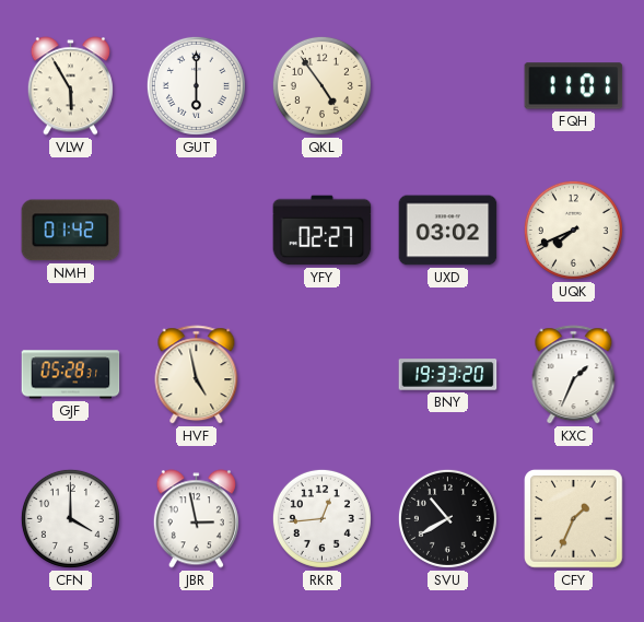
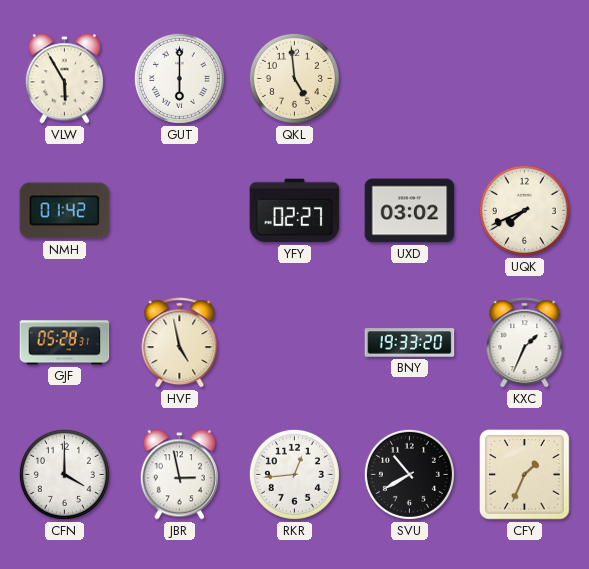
QKL: 4:54 -> 4:59
FQH: 11:01 -> none
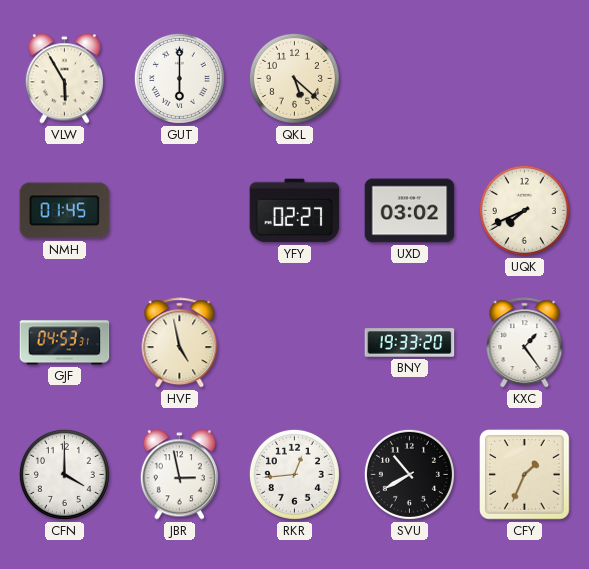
QKL: 4:59 -> 5:22
NMH: 01:42 -> 01:45
GJF: 05:28 -> 04:53
KXC: 1:34 -> 1:24
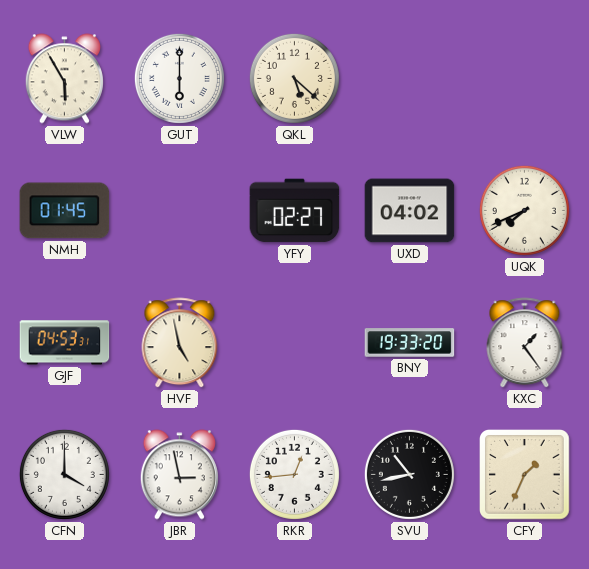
UXD: 03:02 -> 04:02
SVU: 10:40 -> 10:43
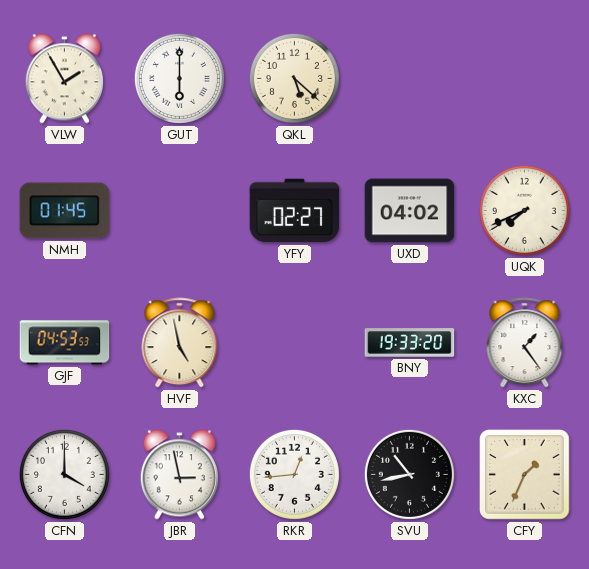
VLW: 5:55 -> 1:55
GJF: 04:53:31 -> 04:53:53
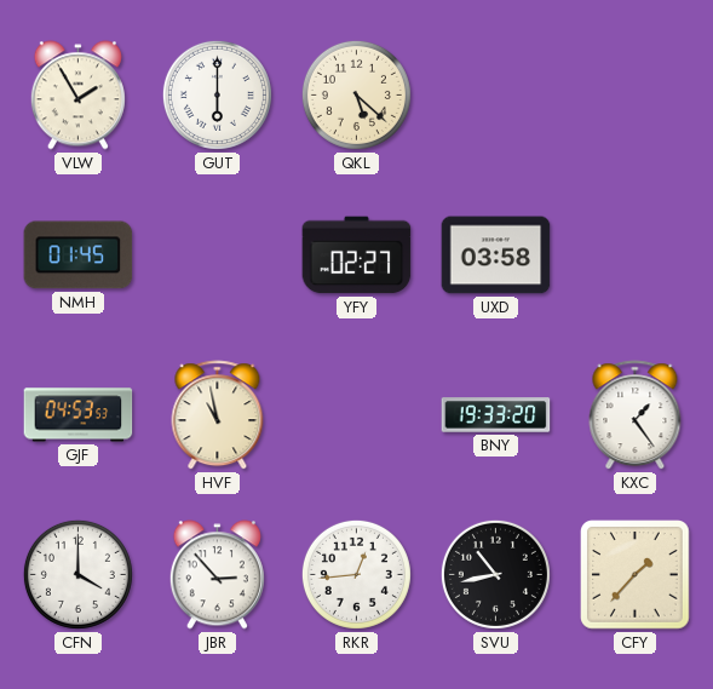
UXD: 04:02 -> 03:58
UQK: 7:41 -> none
HVF: 4:58 -> 10:58
JBR: 2:58 -> 2:53
CFY: 1:34 -> 1:37
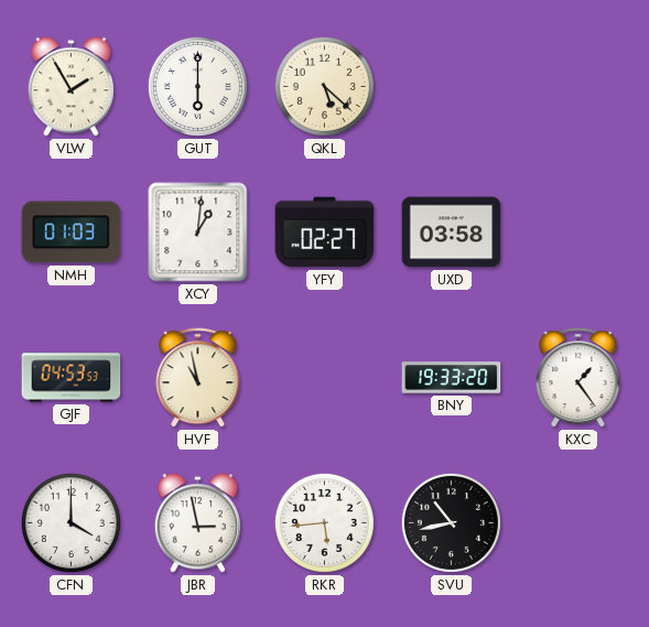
NMH: 01:45 -> 01:03
XCY: none -> 1:01
JBR: 2:53 -> 2:58
RKR: 12:44 -> 5:44
CFY: 1:37 -> none
